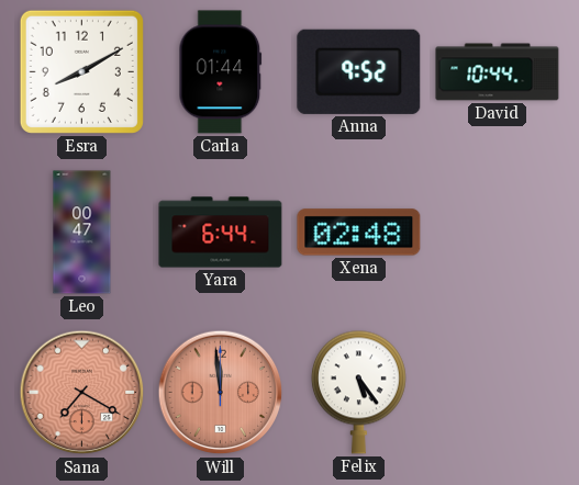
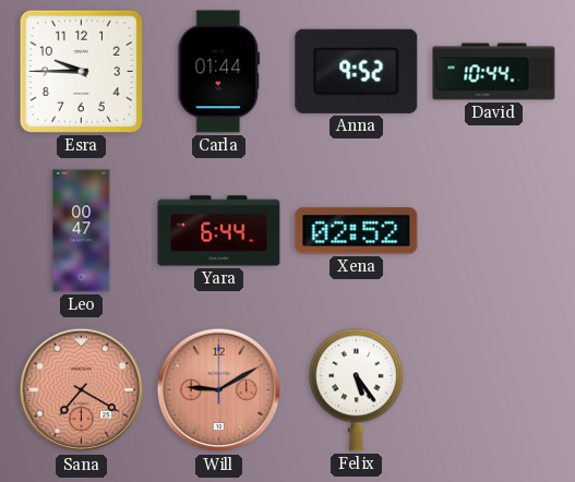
Esra: 8:10 -> 9:45
Xena: 02:48 -> 02:52
Will: 11:59 -> 9:10
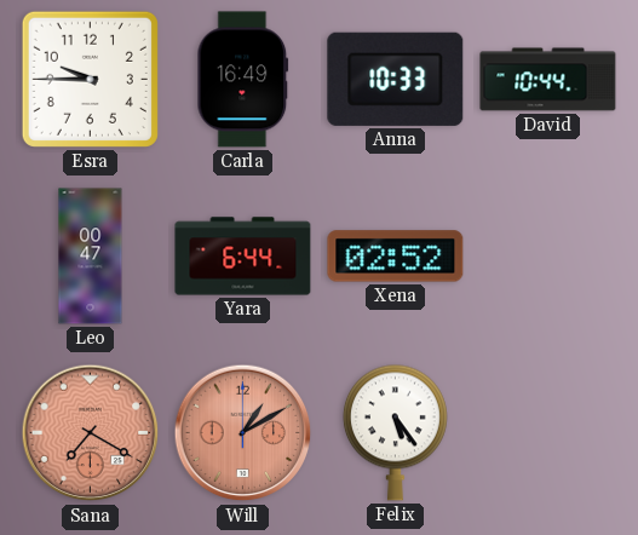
Carla: 01:44 -> 16:49
Anna: 9:52 -> 10:33
Will: 9:10 -> 1:10
